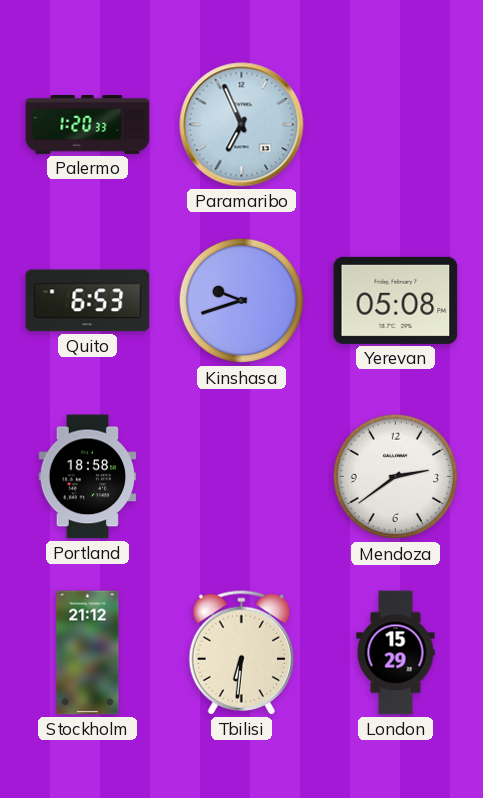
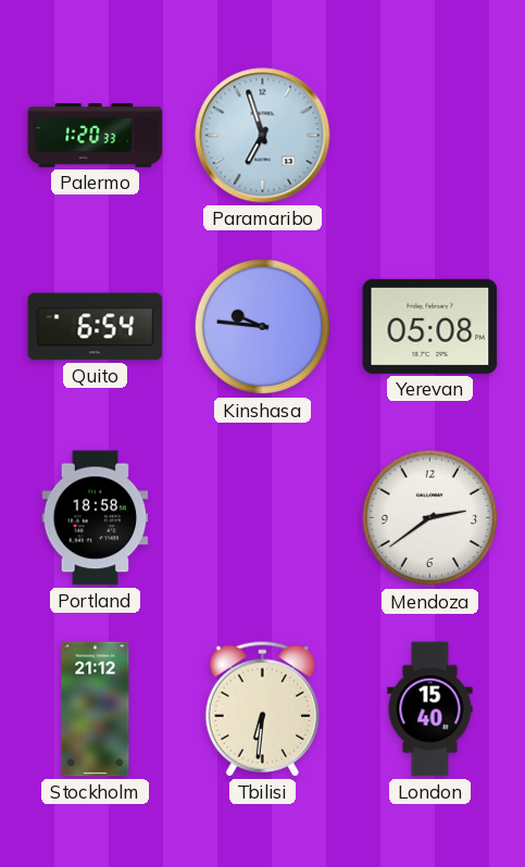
Paramaribo: 6:56 -> 6:57
Quito: 6:53 -> 6:54
Kinshasa: 9:42 -> 9:46
London: 15:29 -> 15:40
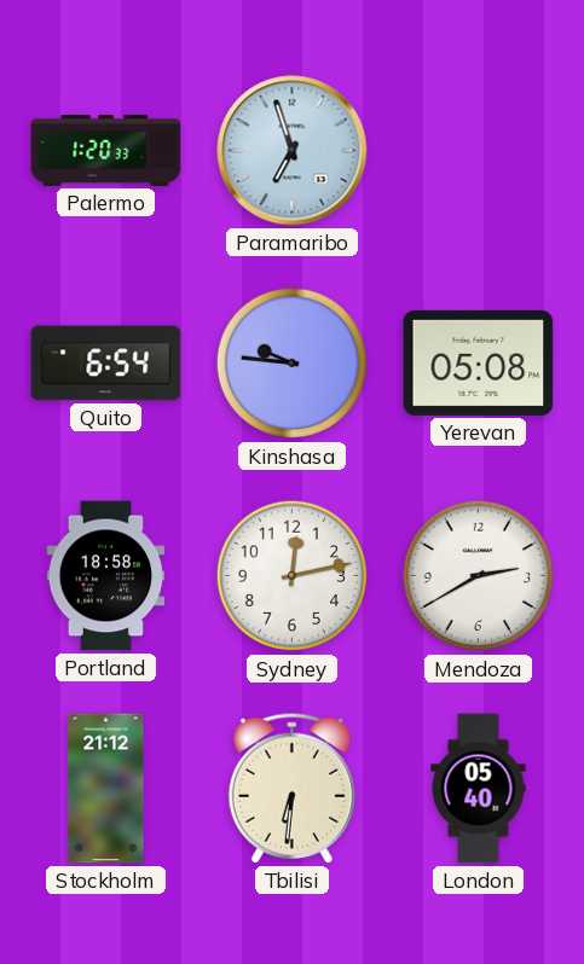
Sydney: none -> 12:13
Mendoza: 2:39 -> 2:40
London: 15:40 -> 05:40
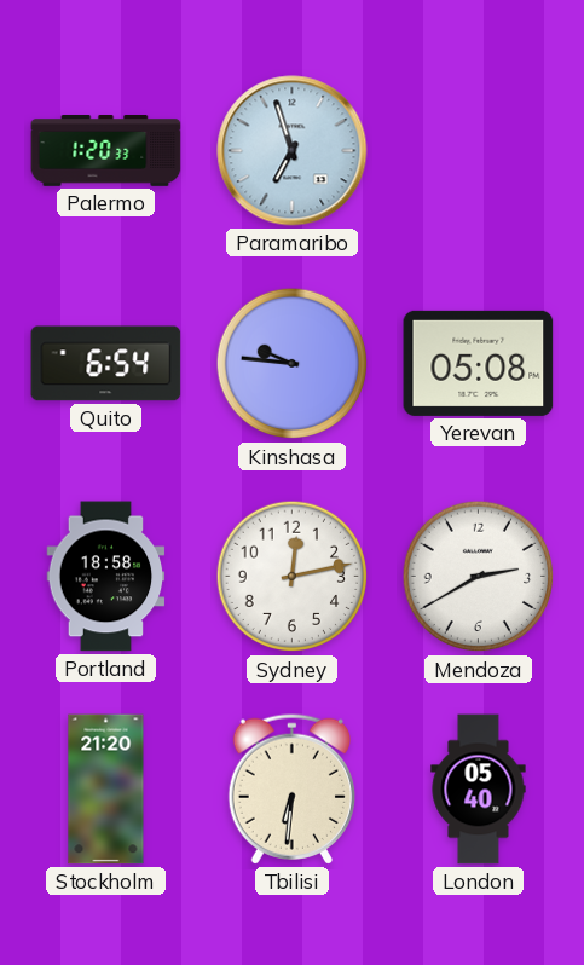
Stockholm: 21:12 -> 21:20
